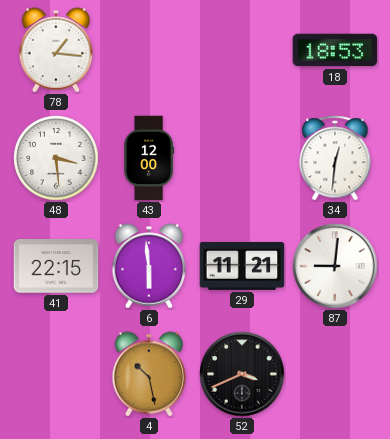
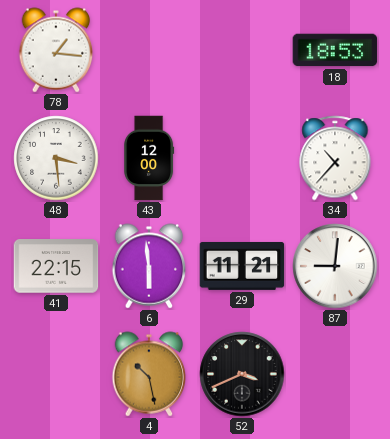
34: 12:31 -> 10:37
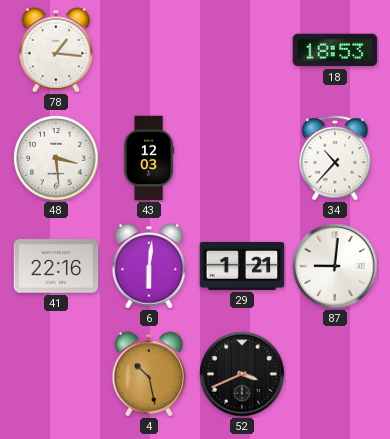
43: 12:00 -> 12:03
41: 22:15 -> 22:16
6: 5:59 -> 6:01
29: 11:21 -> 1:21
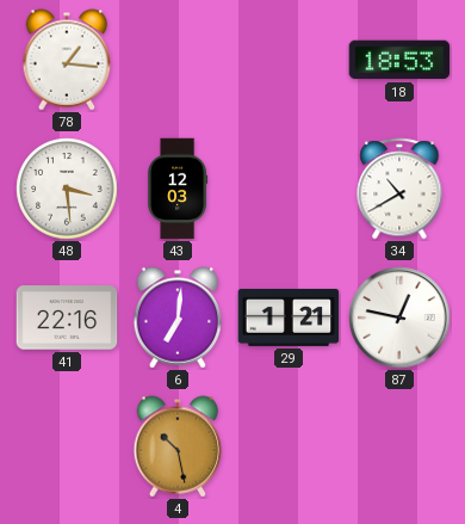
34: 10:37 -> 10:40
6: 6:01 -> 7:01
87: 9:01 -> 12:47
52: 3:41 -> none
